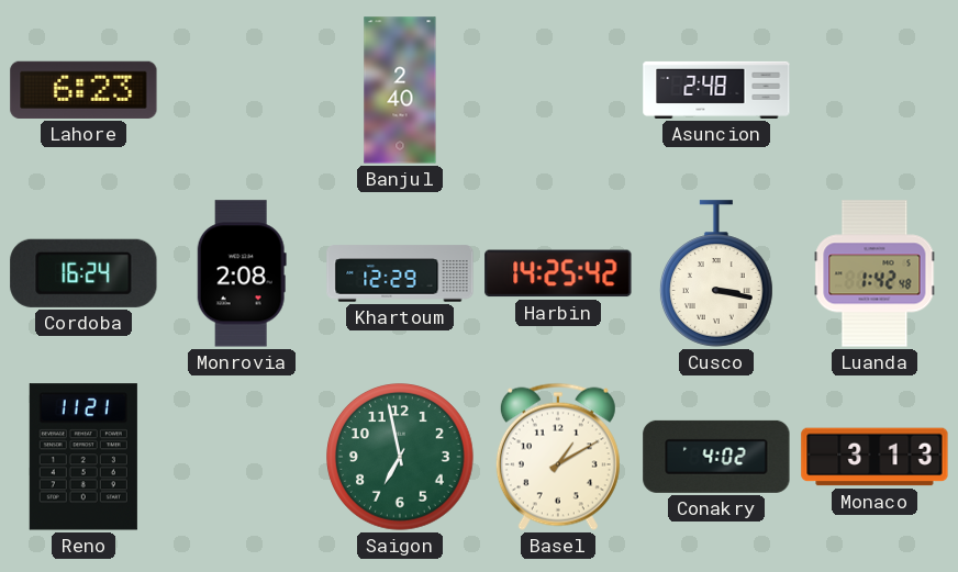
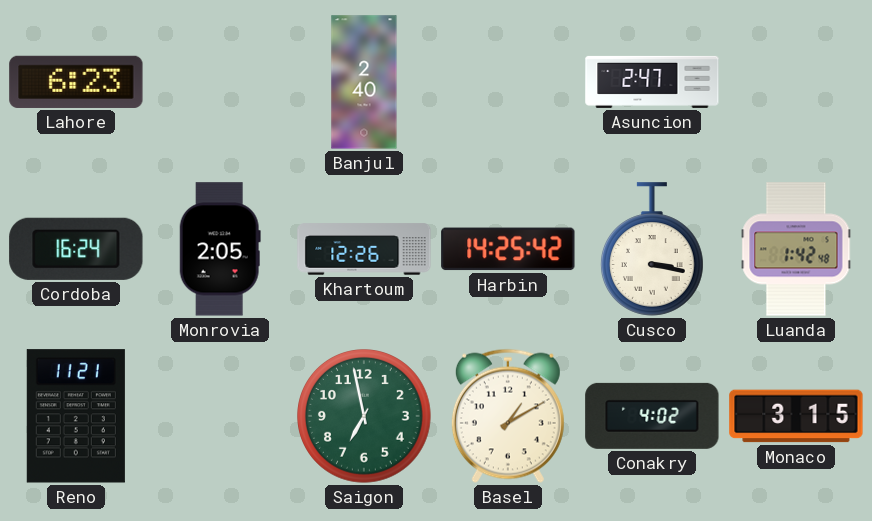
Asuncion: 2:48 -> 2:47
Monrovia: 2:08 -> 2:05
Khartoum: 12:29 -> 12:26
Monaco: 3:13 -> 3:15
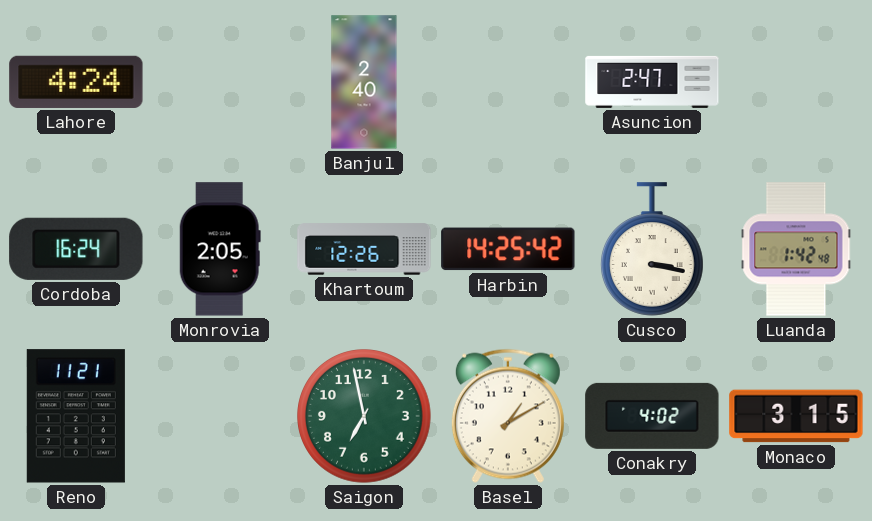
Lahore: 6:23 -> 4:24
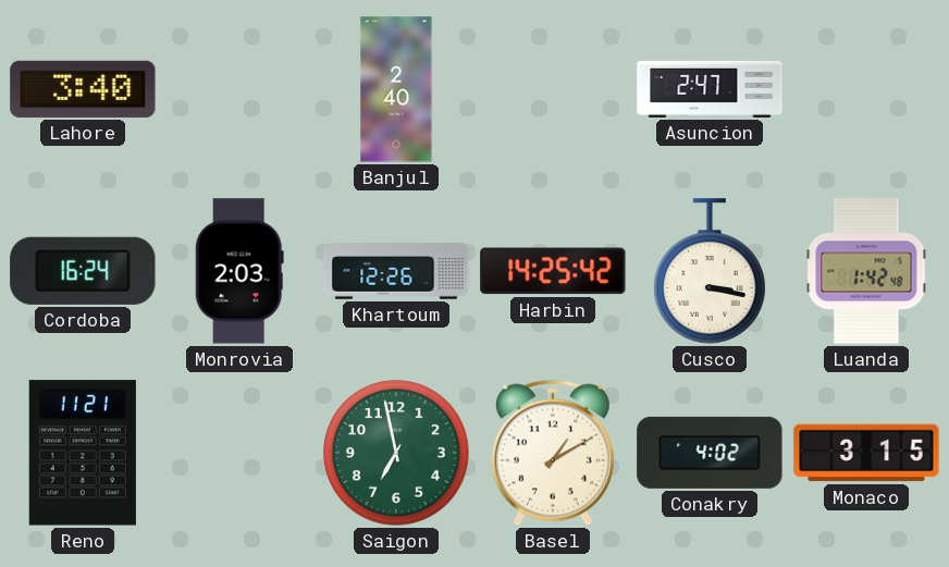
Lahore: 4:24 -> 3:40
Monrovia: 2:05 -> 2:03
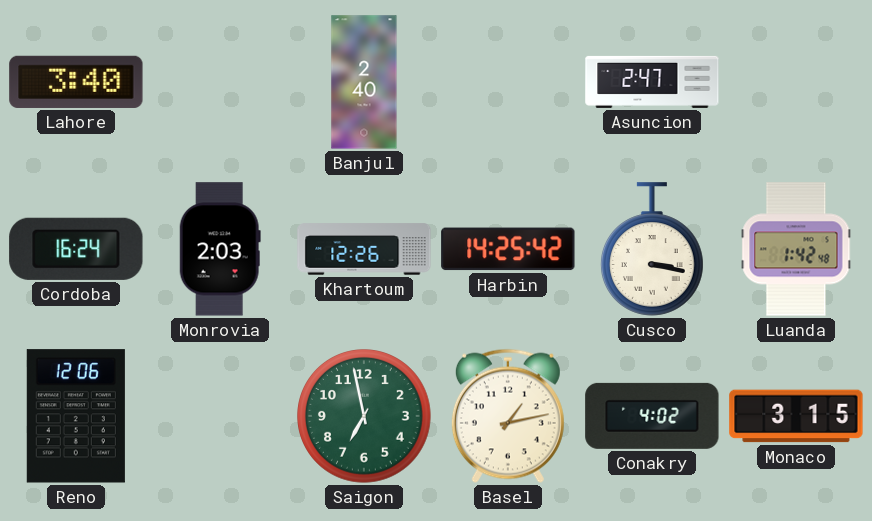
Reno: 11:21 -> 12:06
Basel: 1:10 -> 1:13
